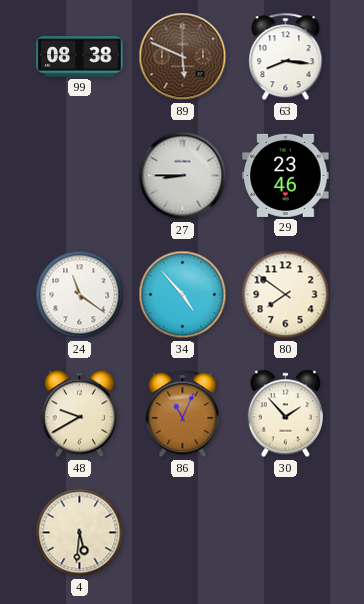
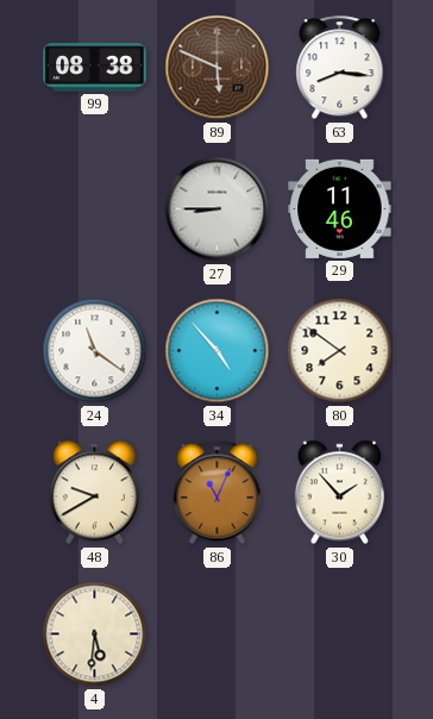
29: 23:46 -> 11:46
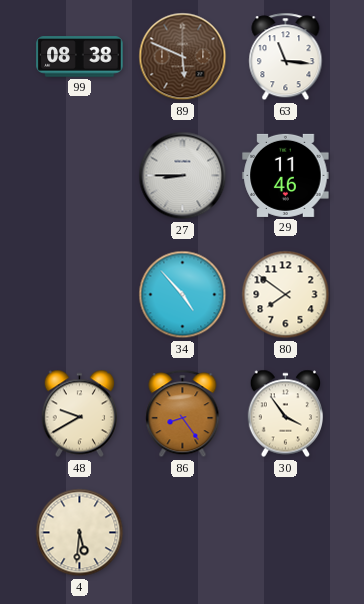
63: 8:16 -> 11:16
24: 11:21 -> none
86: 11:04 -> 8:24
30: 1:53 -> 3:54
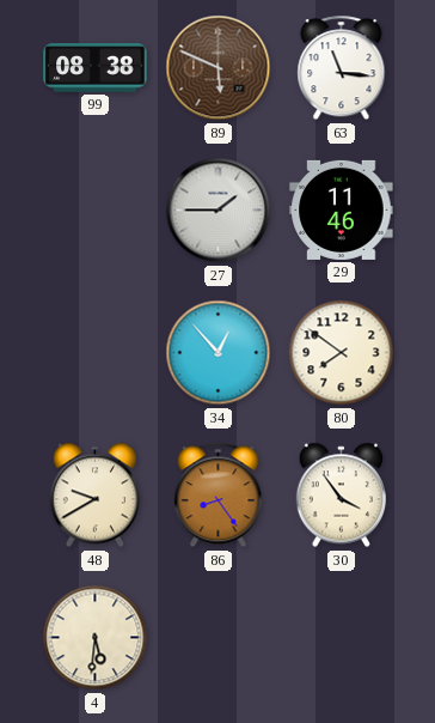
27: 8:45 -> 1:45
34: 4:53 -> 12:53
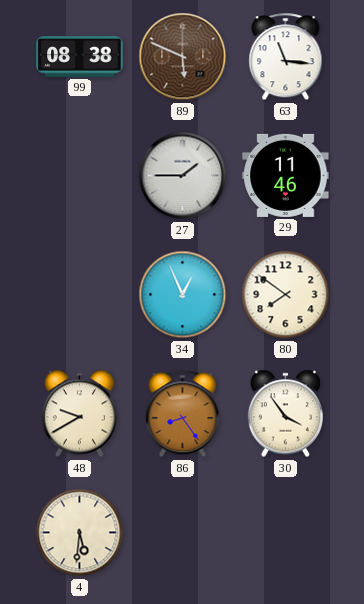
34: 12:53 -> 12:56
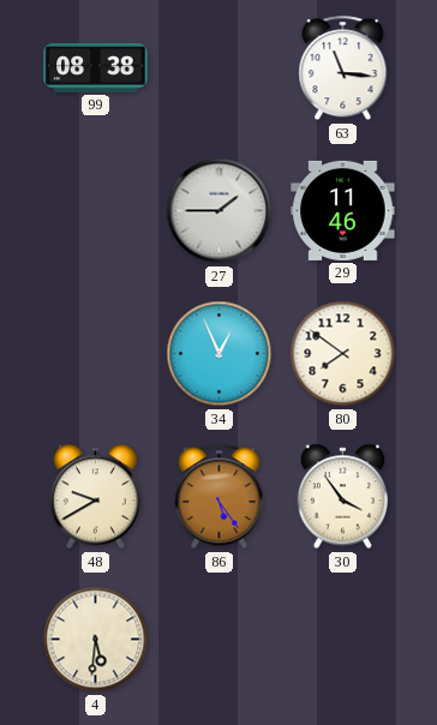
89: 5:49 -> none
86: 8:24 -> 5:24
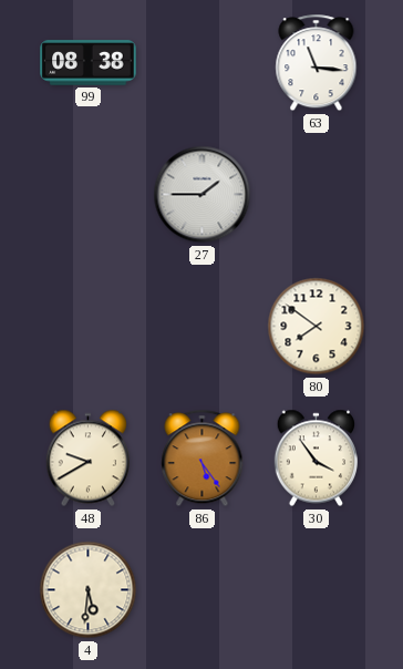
29: 11:46 -> none
34: 12:56 -> none
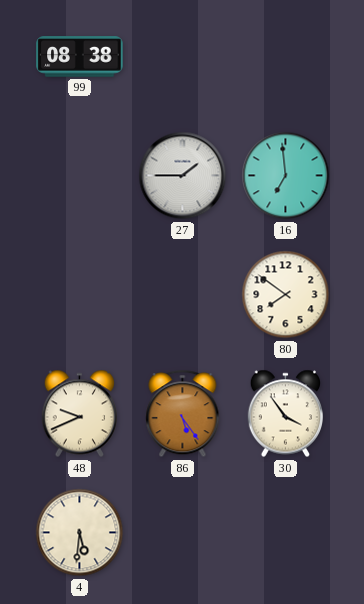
63: 11:16 -> none
16: none -> 6:59
48: 9:40 -> 9:41
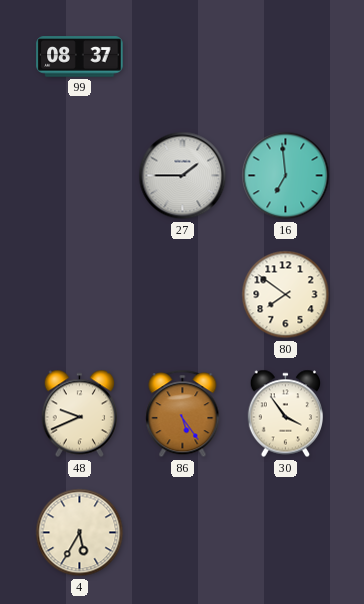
99: 08:38 -> 08:37
4: 5:31 -> 5:35
